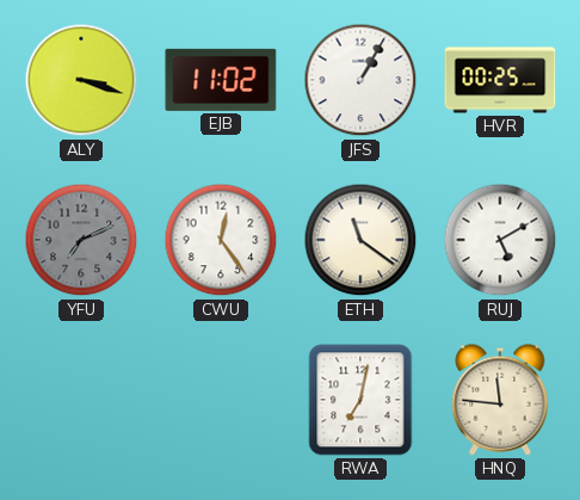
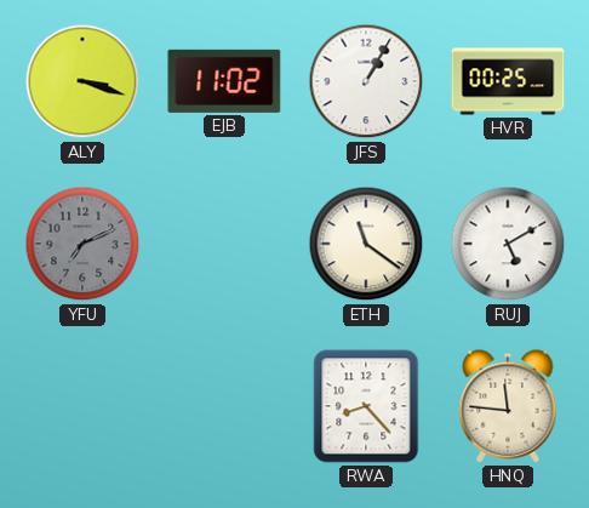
CWU: 12:24 -> none
RWA: 7:02 -> 8:23
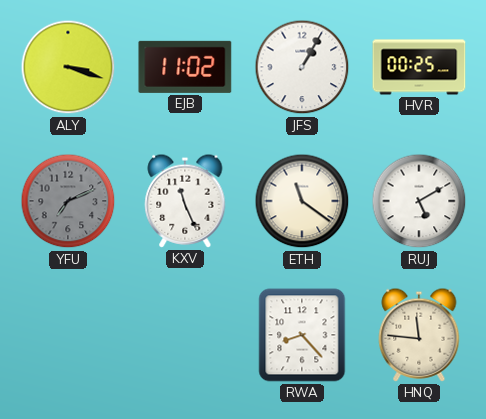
KXV: none -> 11:26
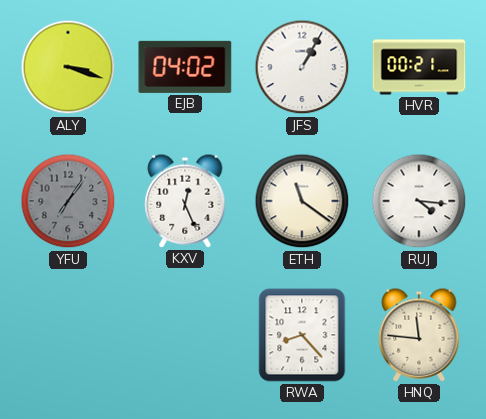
EJB: 11:02 -> 04:02
HVR: 00:25 -> 00:21
YFU: 7:11 -> 7:06
KXV: 11:26 -> 12:26
RUJ: 5:10 -> 4:16
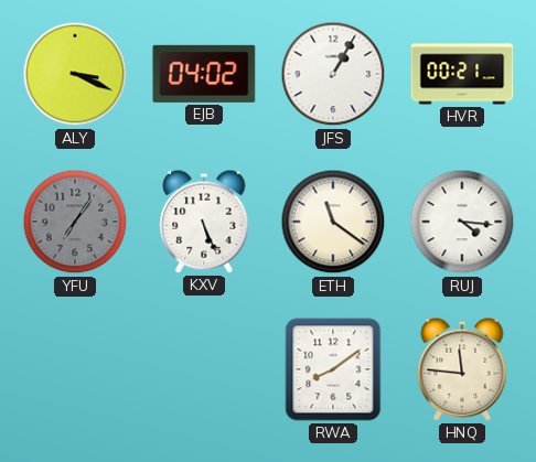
ALY: 3:18 -> 3:19
KXV: 12:26 -> 5:26
RWA: 8:23 -> 8:09
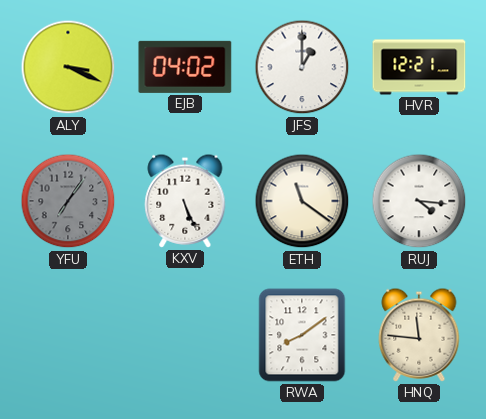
JFS: 1:05 -> 1:00
HVR: 00:21 -> 12:21
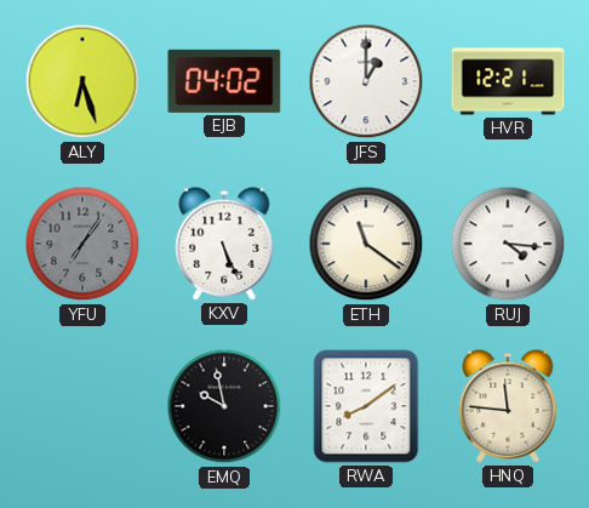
ALY: 3:19 -> 6:27
EMQ: none -> 9:58
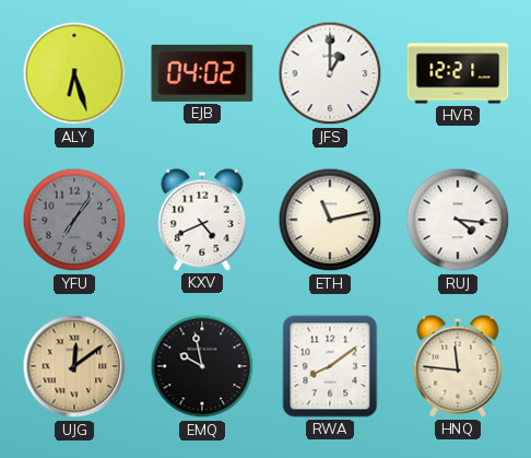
KXV: 5:26 -> 4:41
ETH: 11:21 -> 11:13
UJG: none -> 12:09
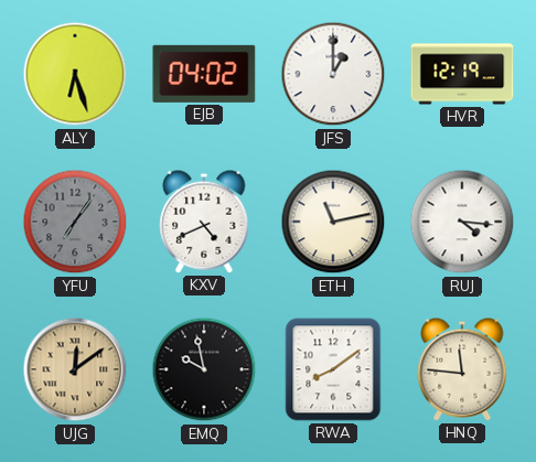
HVR: 12:21 -> 12:19
